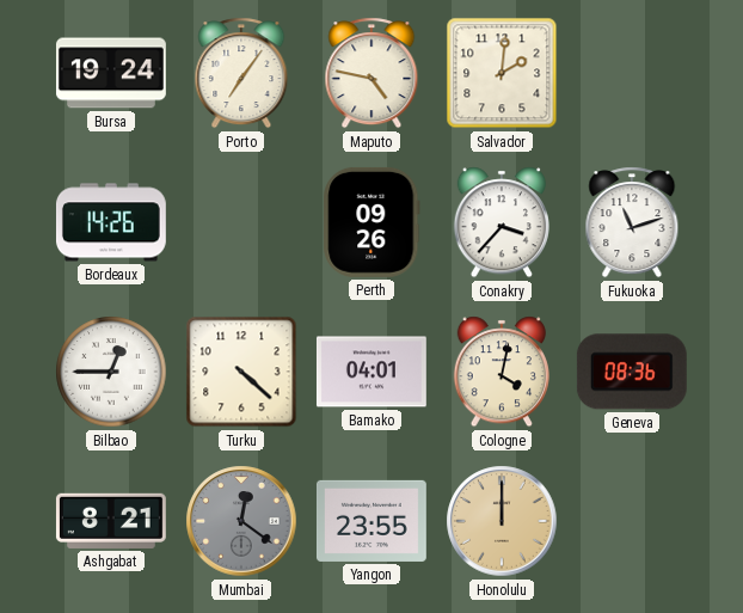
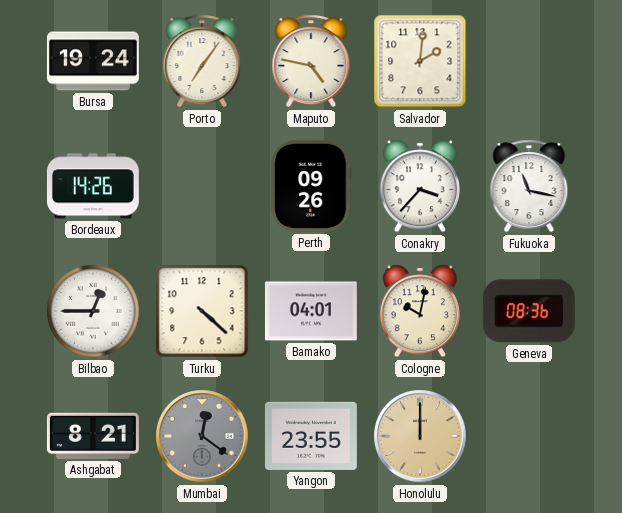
Fukuoka: 11:12 -> 11:17
Cologne: 4:02 -> 10:02
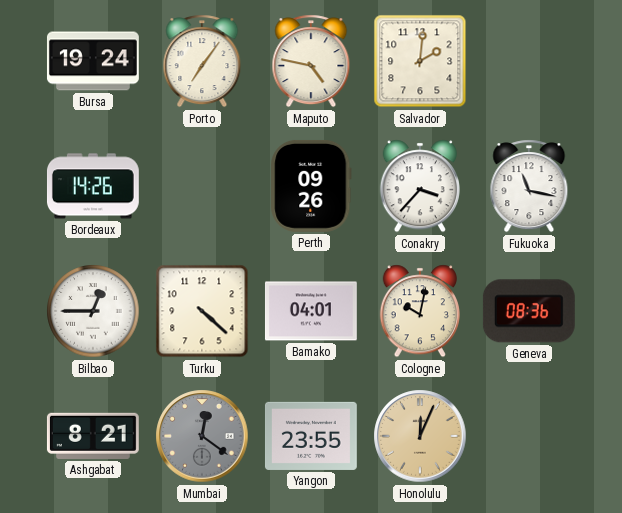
Honolulu: 12:00 -> 12:04
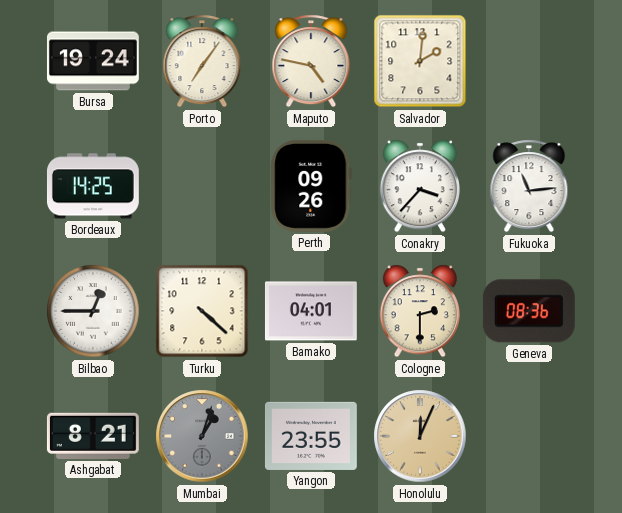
Bordeaux: 14:26 -> 14:25
Fukuoka: 11:17 -> 11:14
Cologne: 10:02 -> 2:30
Mumbai: 12:21 -> 1:03
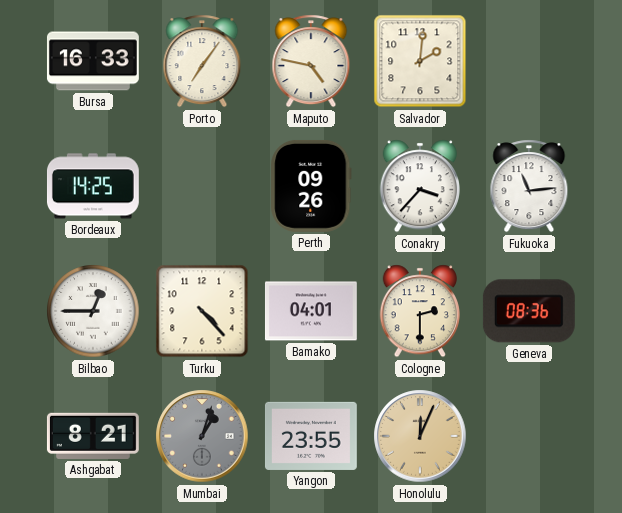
Bursa: 19:24 -> 16:33
Turku: 4:22 -> 4:23
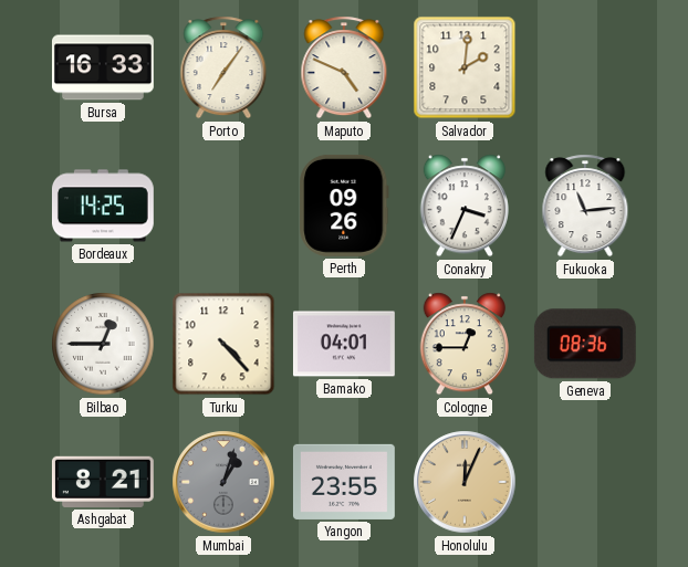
Maputo: 4:47 -> 4:49
Conakry: 3:37 -> 3:34
Cologne: 2:30 -> 12:45
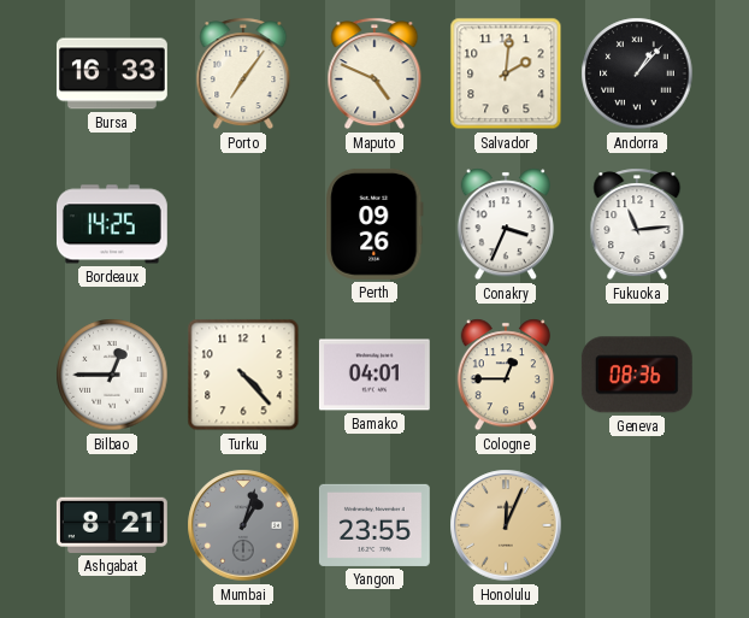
Andorra: none -> 1:07
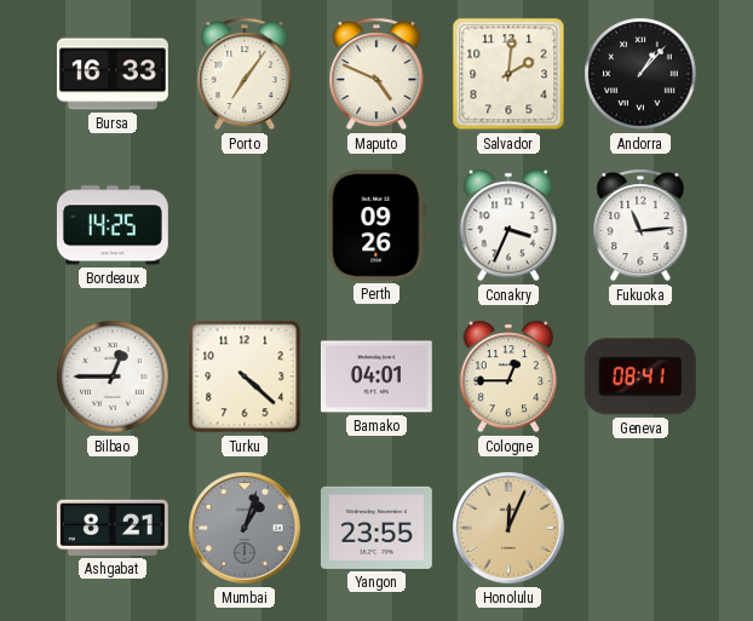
Turku: 4:23 -> 4:22
Geneva: 08:36 -> 08:41
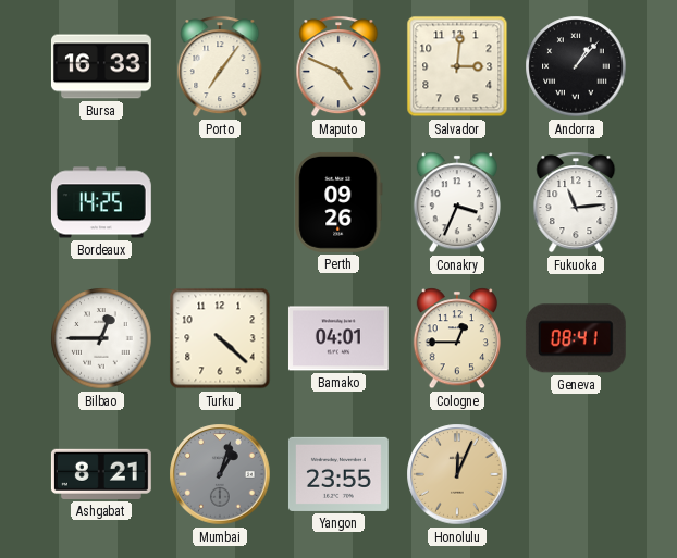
Salvador: 2:01 -> 3:01
